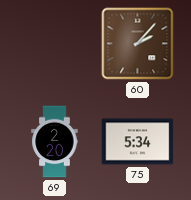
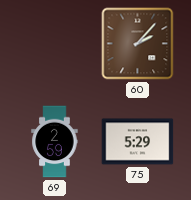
69: 2:20 -> 2:59
75: 5:34 -> 5:29
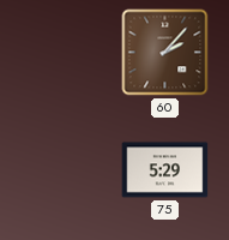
69: 2:59 -> none
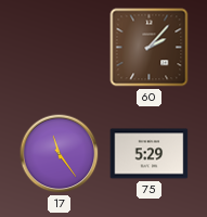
17: none -> 11:24
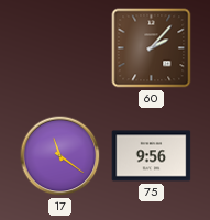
17: 11:24 -> 11:21
75: 5:29 -> 9:56
